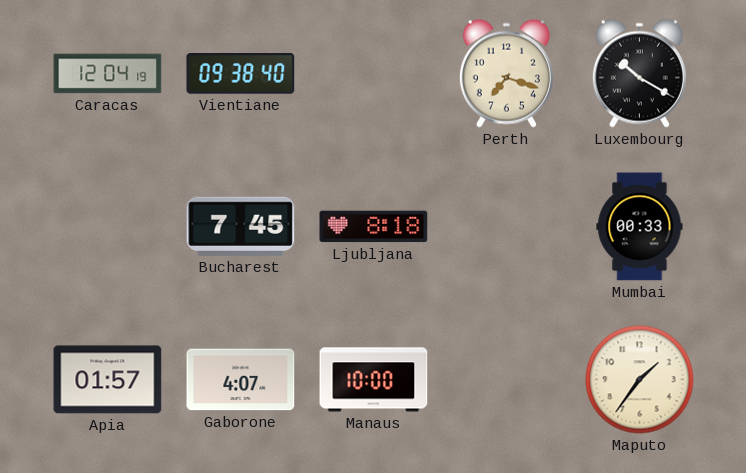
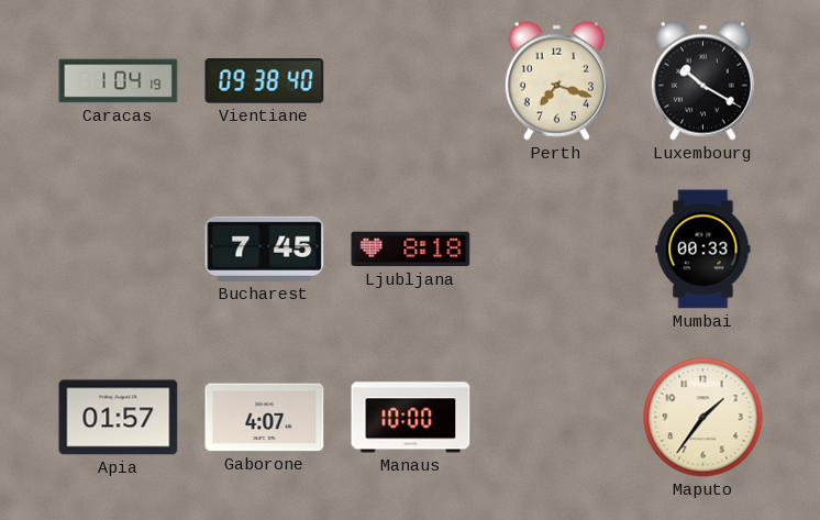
Caracas: 12:04 -> 1:04
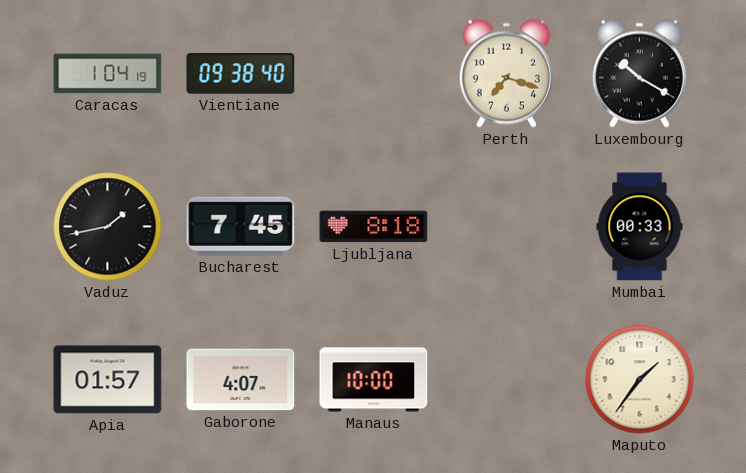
Vaduz: none -> 1:43
